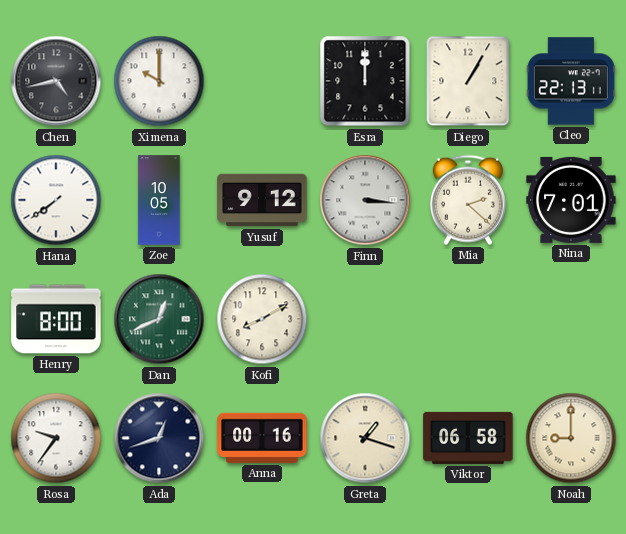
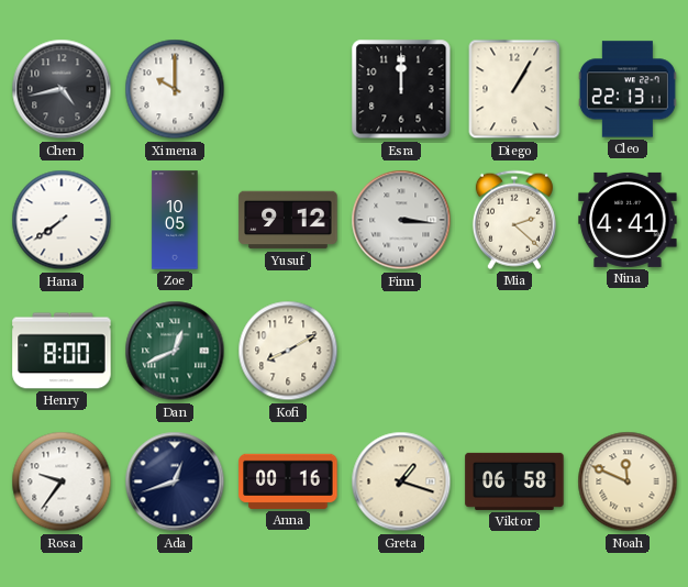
Nina: 7:01 -> 4:41
Noah: 9:00 -> 11:49
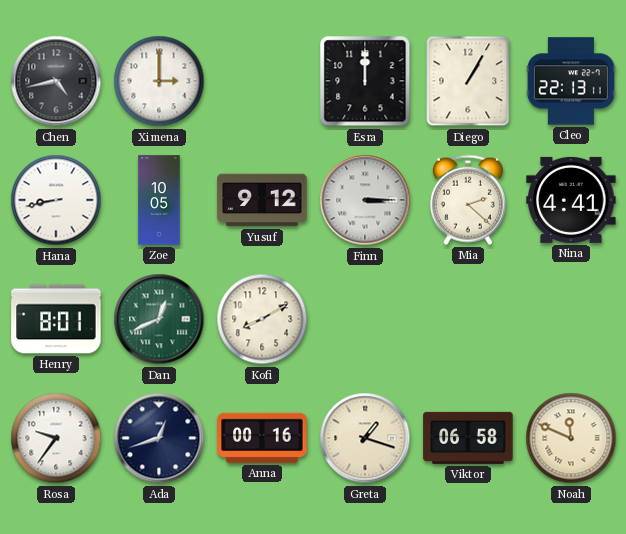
Ximena: 10:00 -> 3:00
Hana: 7:39 -> 8:43
Finn: 3:16 -> 3:15
Henry: 8:00 -> 8:01
